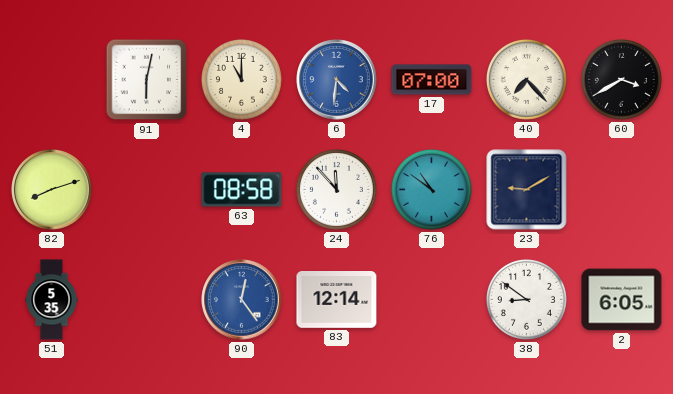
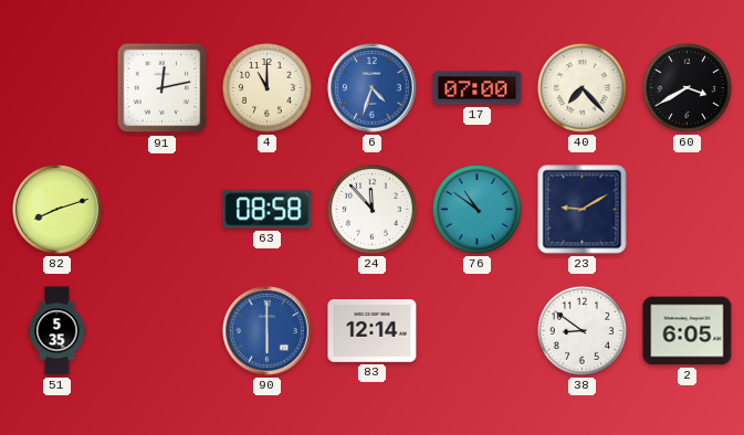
91: 6:02 -> 12:13
6: 4:31 -> 4:33
90: 12:24 -> 6:00
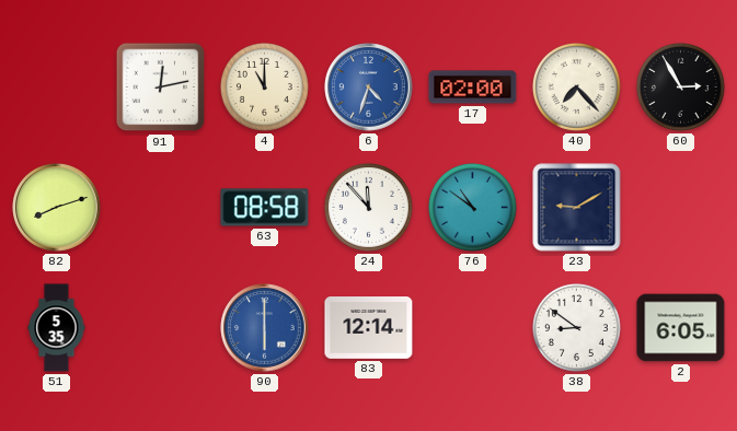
17: 07:00 -> 02:00
60: 3:40 -> 2:55
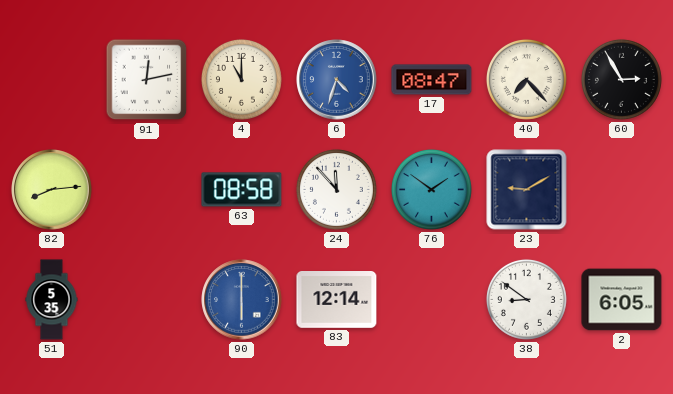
17: 02:00 -> 08:47
82: 8:12 -> 8:14
76: 10:51 -> 1:51
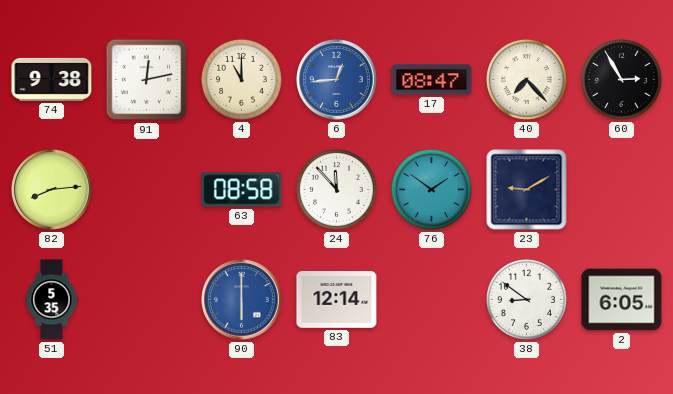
74: none -> 9:38
6: 4:33 -> 12:44
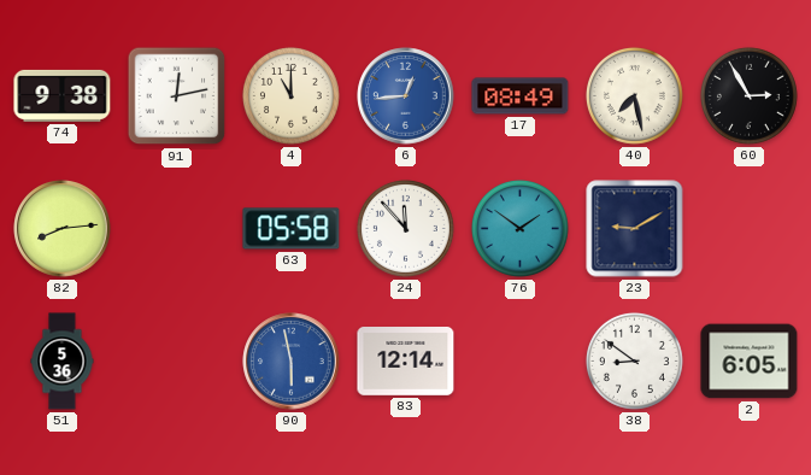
17: 08:47 -> 08:49
40: 7:23 -> 7:28
63: 08:58 -> 05:58
51: 5:35 -> 5:36
90: 6:00 -> 5:58
